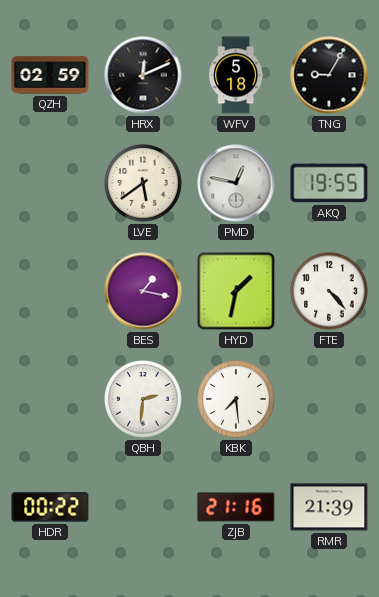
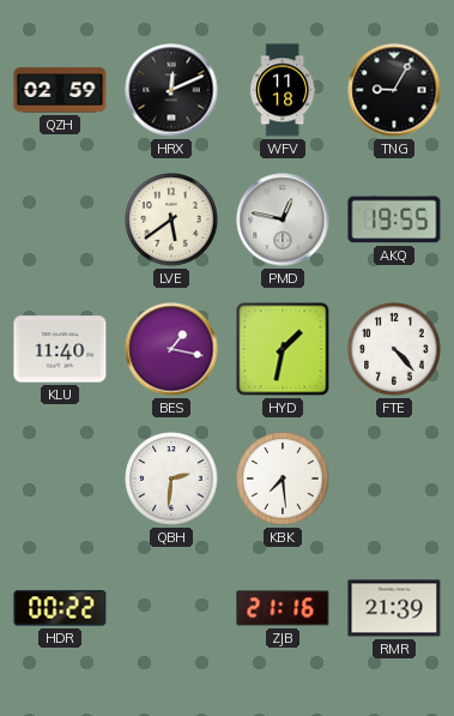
WFV: 5:18 -> 11:18
KLU: none -> 11:40
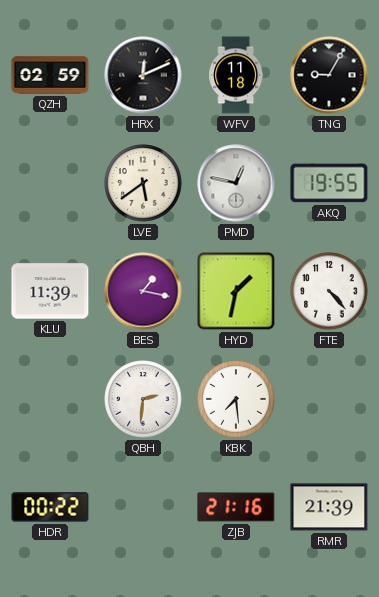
KLU: 11:40 -> 11:39
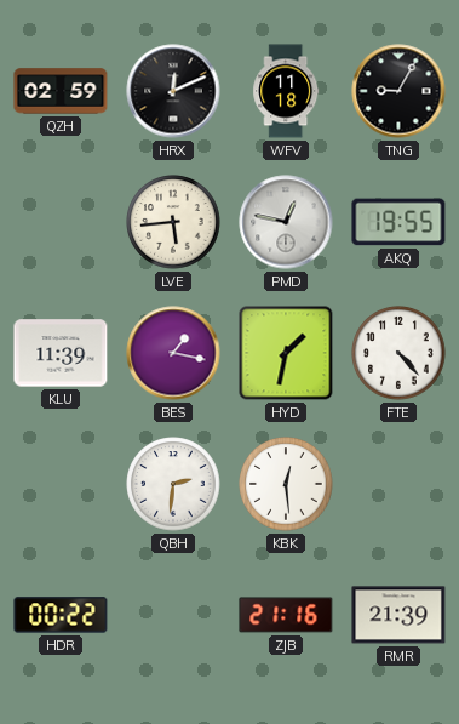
LVE: 5:39 -> 5:44
KBK: 7:29 -> 12:29
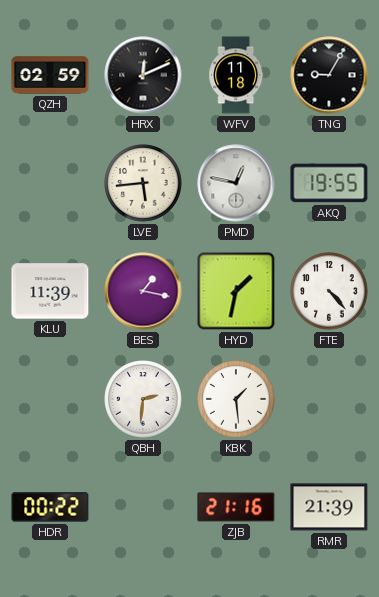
KBK: 12:29 -> 1:29
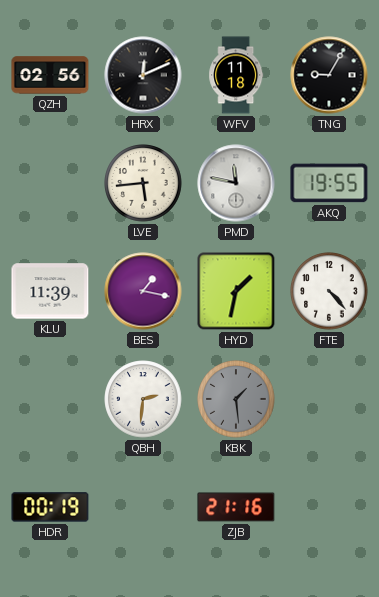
QZH: 02:59 -> 02:56
PMD: 12:47 -> 11:47
KBK dial: white -> grey
HDR: 00:22 -> 00:19
RMR: 21:39 -> none
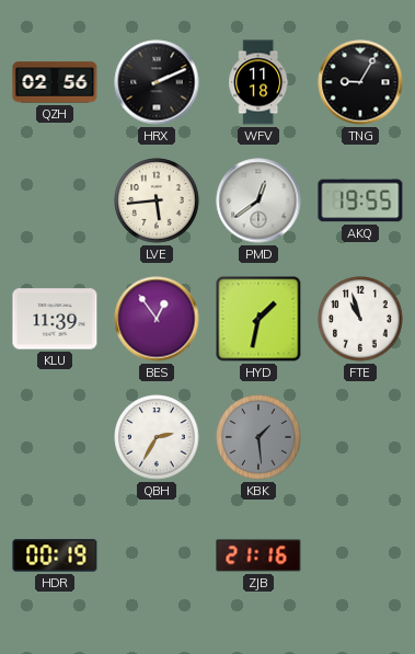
HRX: 12:11 -> 2:11
PMD: 11:47 -> 12:39
BES: 1:17 -> 12:54
FTE: 4:23 -> 10:57
QBH: 2:31 -> 2:35
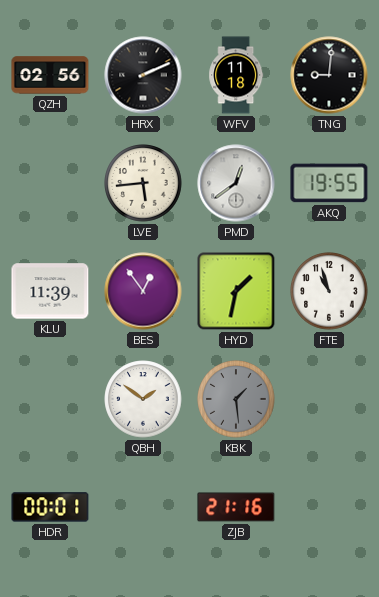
TNG: 9:05 -> 9:01
QBH: 2:35 -> 1:51
HDR: 00:19 -> 00:01
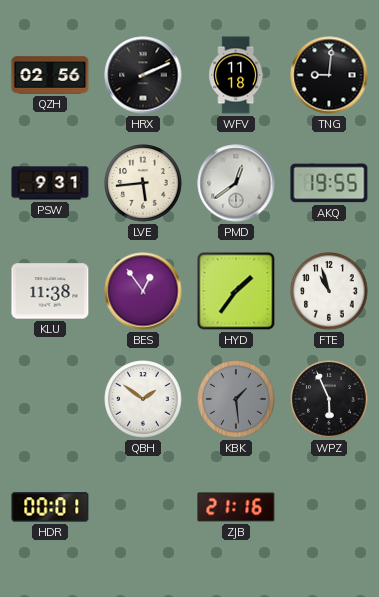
PSW: none -> 9:31
KLU: 11:39 -> 11:38
HYD: 1:32 -> 1:36
WPZ: none -> 5:56
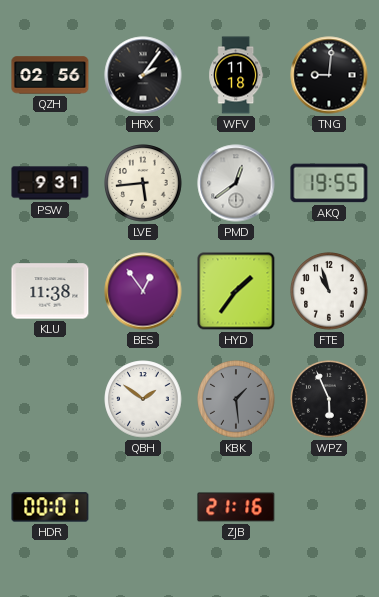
HRX: 2:11 -> 2:06
